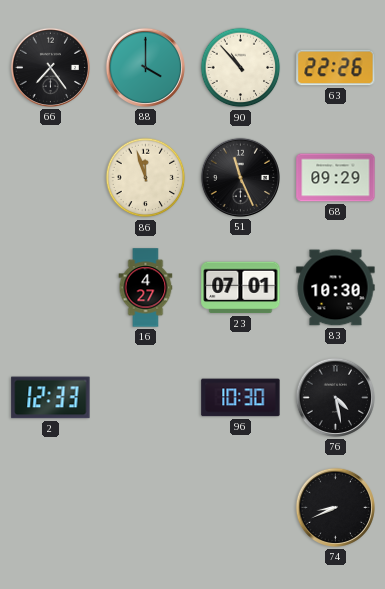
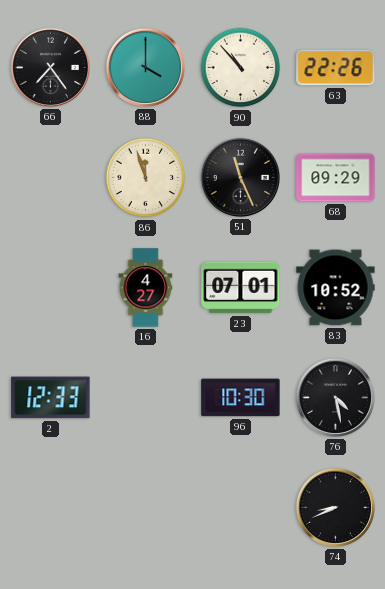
83: 10:30 -> 10:52
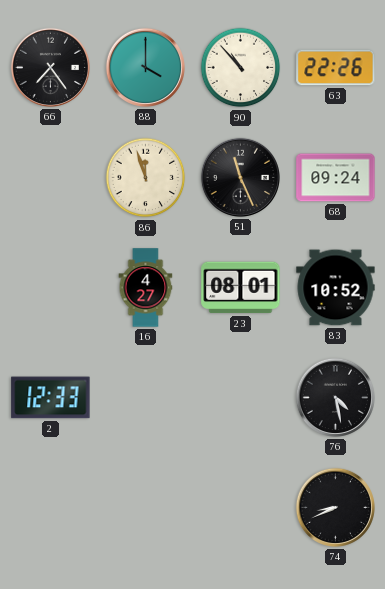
68: 09:29 -> 09:24
23: 07:01 -> 08:01
96: 10:30 -> none
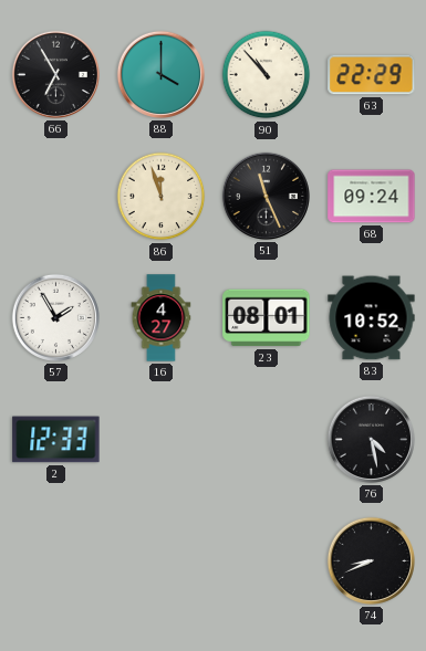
66: 7:24 -> 6:55
63: 22:26 -> 22:29
57: none -> 1:55
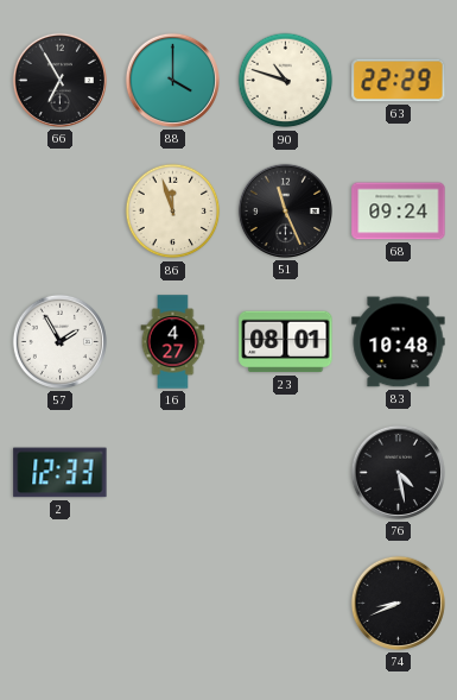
90: 10:53 -> 10:48
83: 10:52 -> 10:48
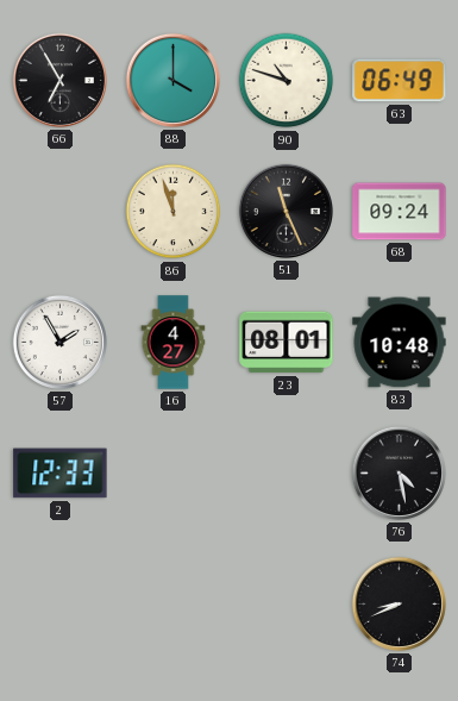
63: 22:29 -> 06:49
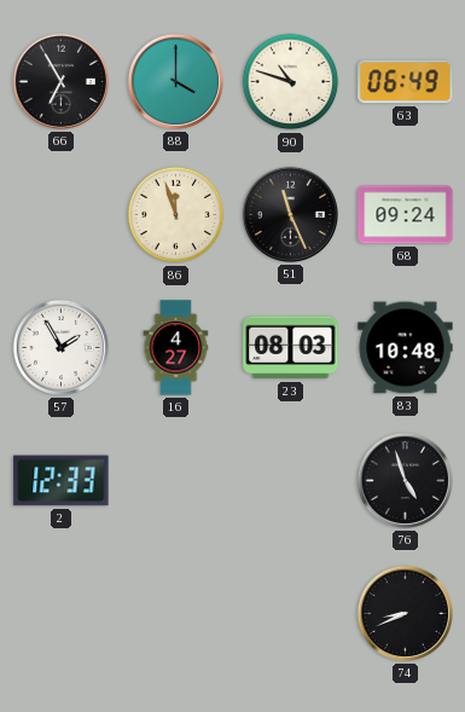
23: 08:01 -> 08:03
76: 4:28 -> 4:57
